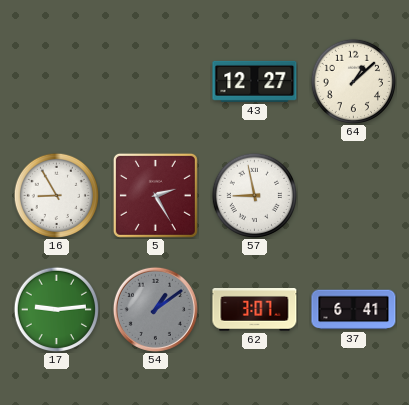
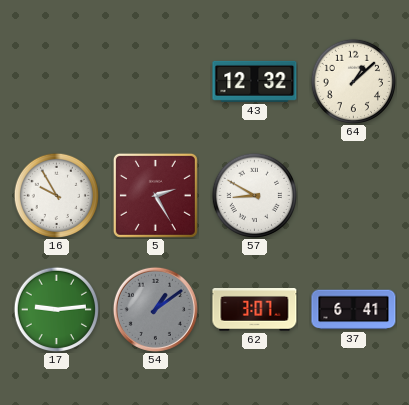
43: 12:27 -> 12:32
16: 8:55 -> 9:55
57: 8:58 -> 8:50
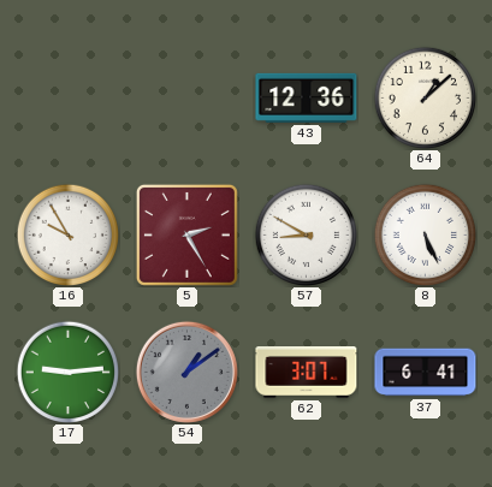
43: 12:32 -> 12:36
8: none -> 5:26
